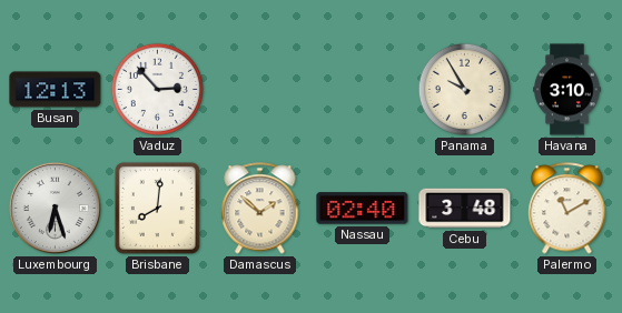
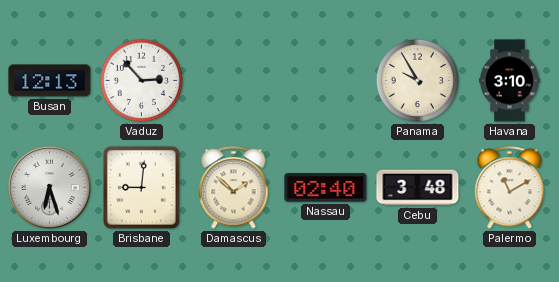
Brisbane: 8:01 -> 9:01
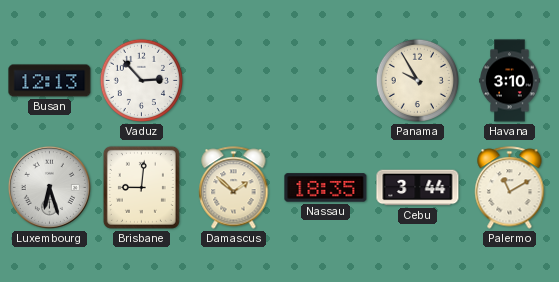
Nassau: 02:40 -> 18:35
Cebu: 3:48 -> 3:44
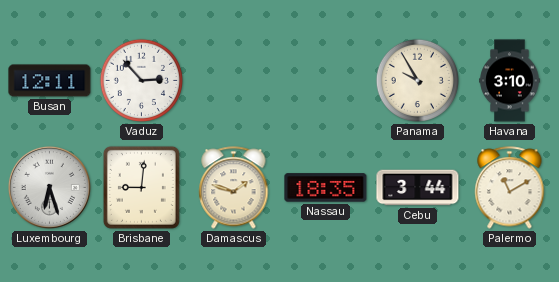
Busan: 12:13 -> 12:11
Damascus: 1:52 -> 1:48
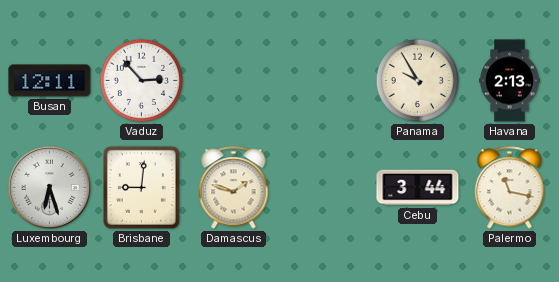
Havana: 3:10 -> 2:13
Nassau: 18:35 -> none
Palermo: 11:10 -> 11:17
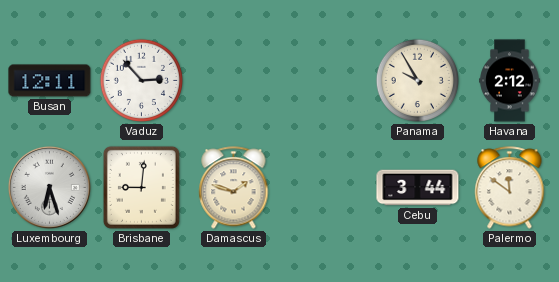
Havana: 2:13 -> 2:12
Palermo: 11:17 -> 11:51
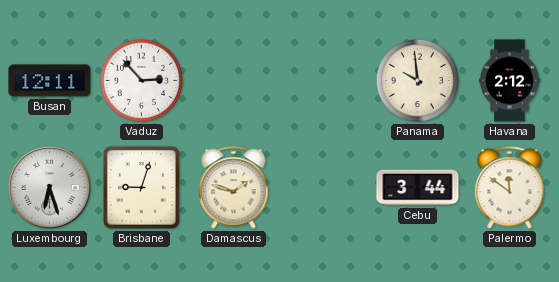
Panama: 9:55 -> 9:59
Brisbane: 9:01 -> 9:03
